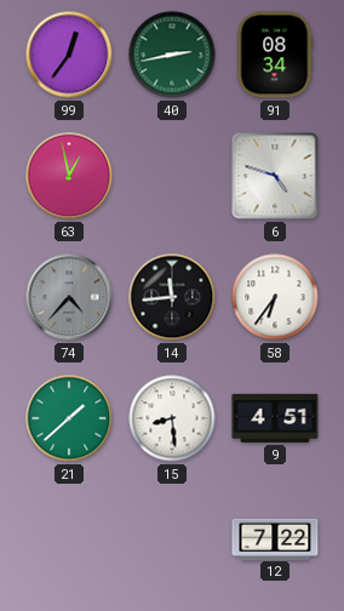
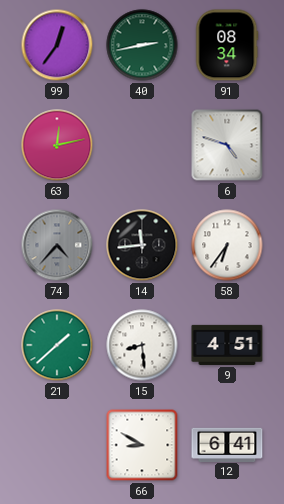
63: 12:58 -> 12:13
66: none -> 8:50
12: 7:22 -> 6:41
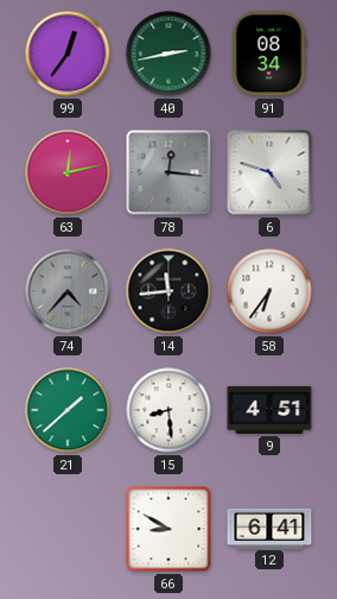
78: none -> 12:16
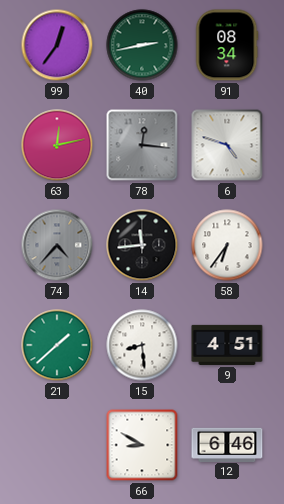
12: 6:41 -> 6:46
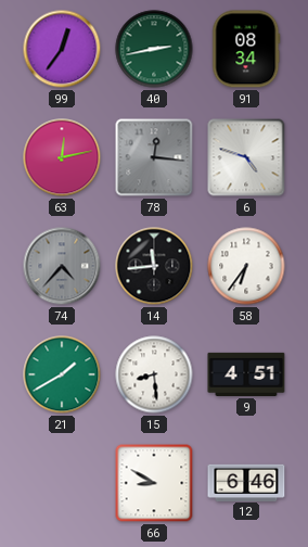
21: 1:38 -> 1:40
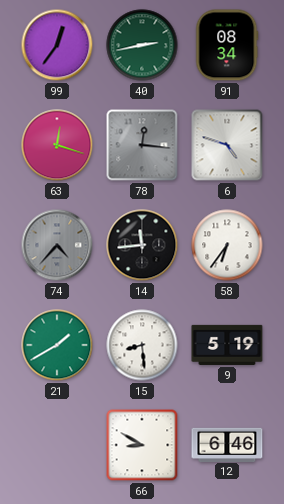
63: 12:13 -> 12:18
9: 4:51 -> 5:19
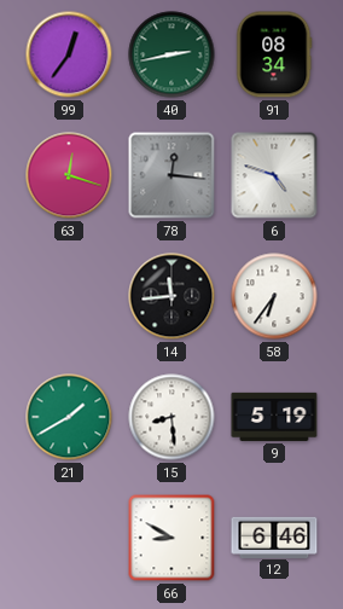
74: 4:37 -> none
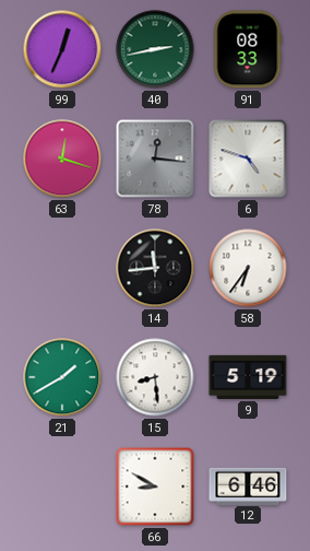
99: 12:36 -> 12:34
91: 08:34 -> 08:33
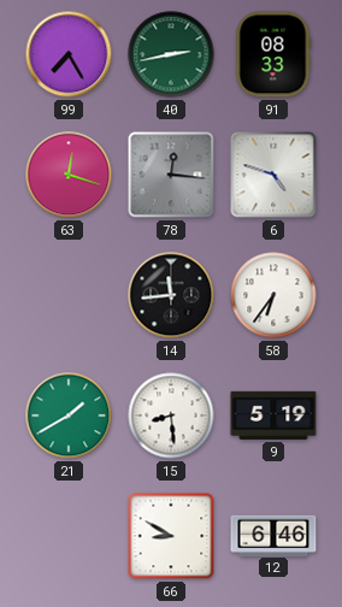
99: 12:34 -> 7:25
